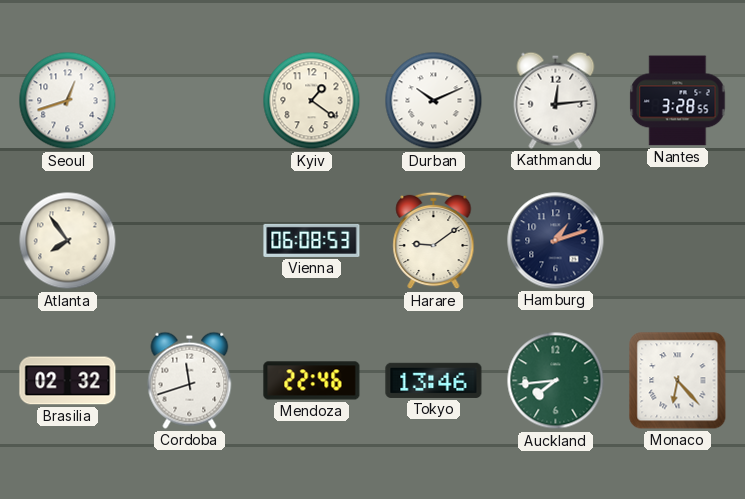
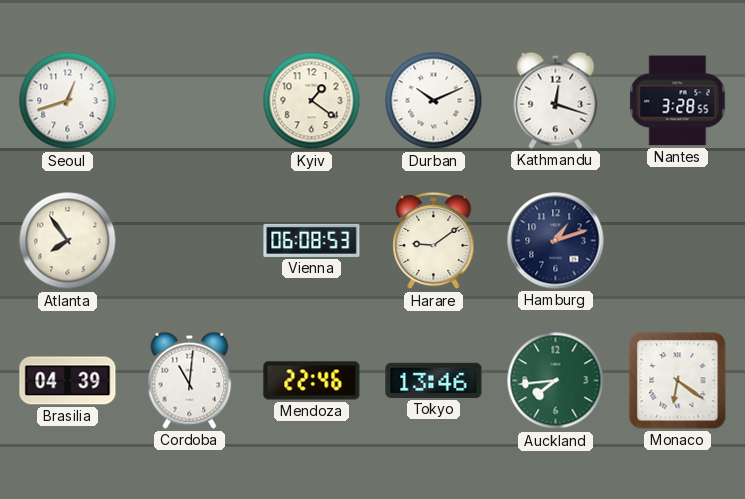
Kathmandu: 12:14 -> 12:18
Brasilia: 02:32 -> 04:39
Cordoba: 11:42 -> 11:01
Monaco: 6:23 -> 6:21
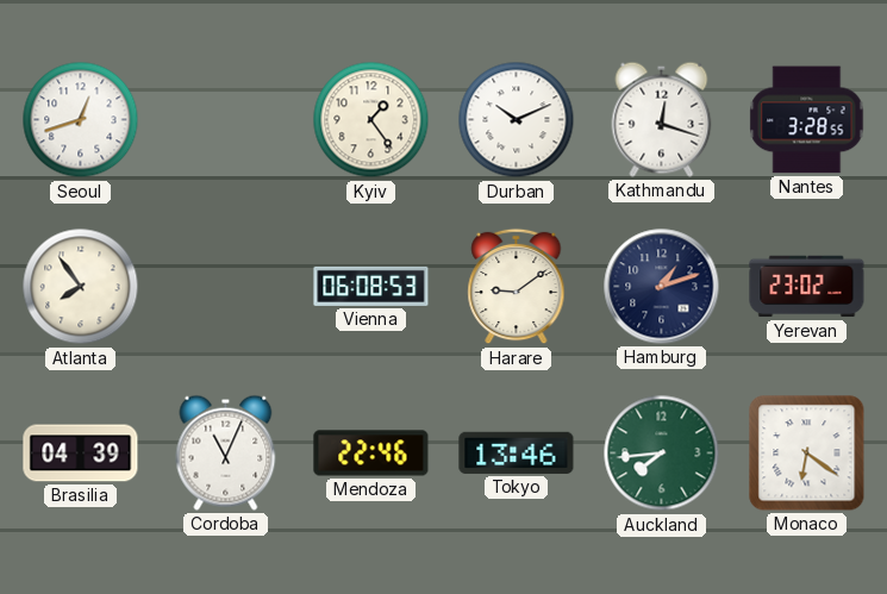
Kyiv: 1:21 -> 1:24
Yerevan: none -> 23:02
Cordoba: 11:01 -> 11:04
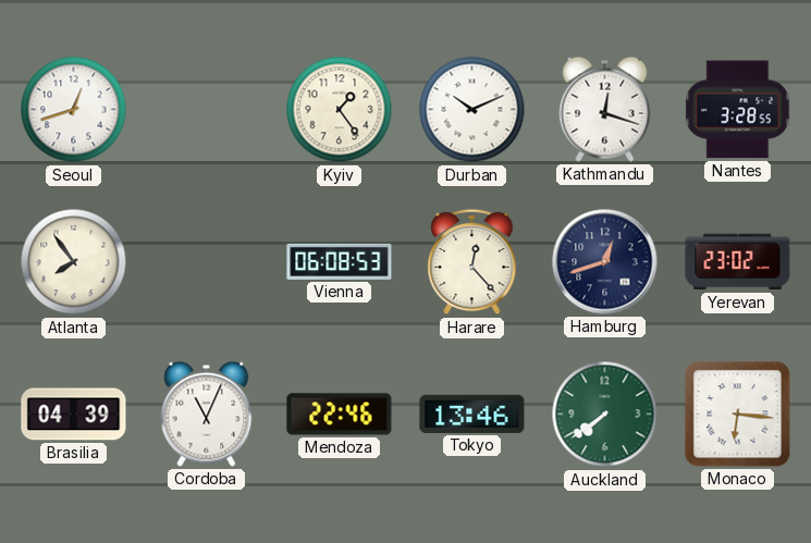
Harare: 9:09 -> 12:23
Hamburg: 1:12 -> 12:42
Auckland: 7:44 -> 7:39
Monaco: 6:21 -> 6:16
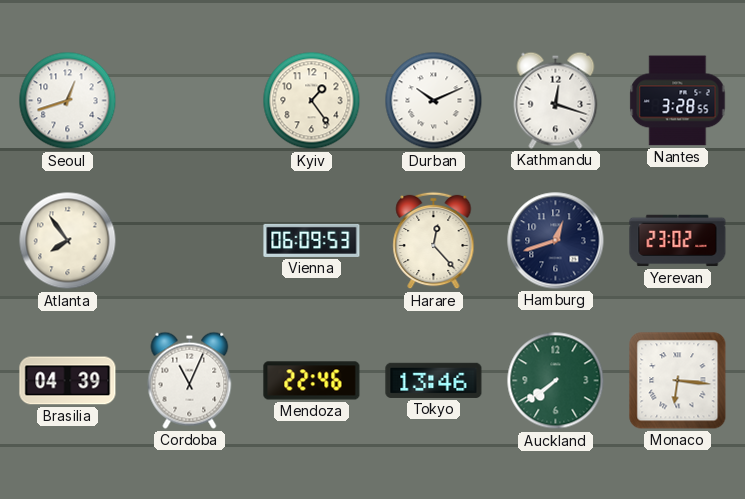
Vienna: 06:08 -> 06:09
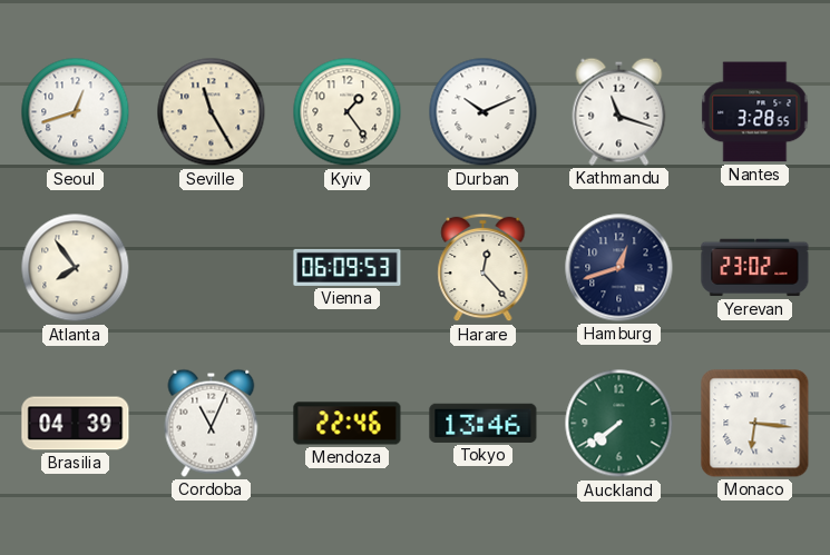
Seville: none -> 11:25
Kathmandu: 12:18 -> 11:18
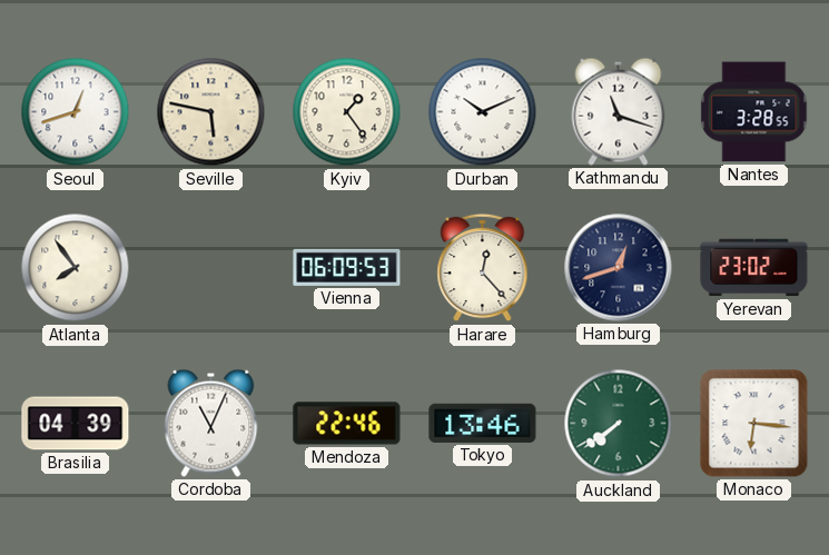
Seville: 11:25 -> 5:47
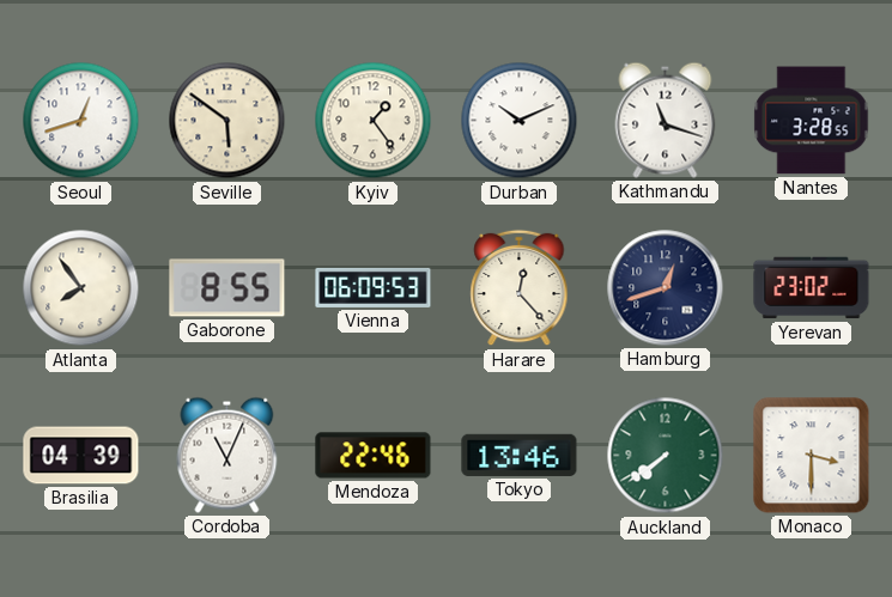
Seville: 5:47 -> 5:51
Gaborone: none -> 8:55
Monaco: 6:16 -> 3:30
